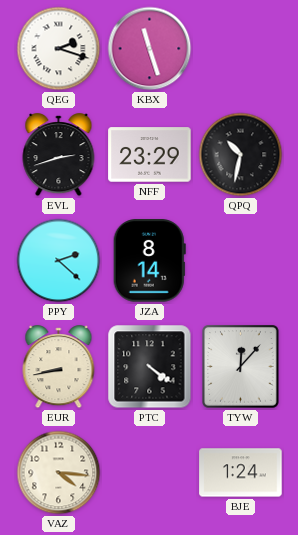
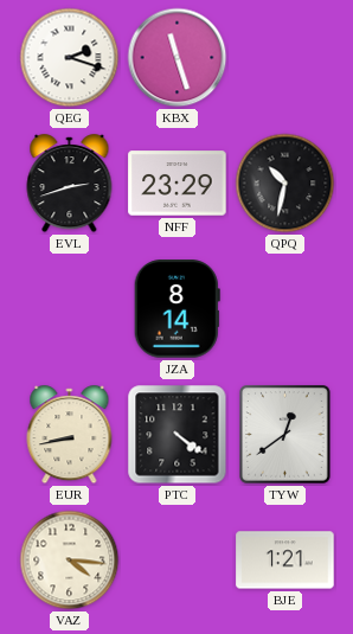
PPY: 2:22 -> none
TYW: 12:07 -> 12:39
BJE: 1:24 -> 1:21
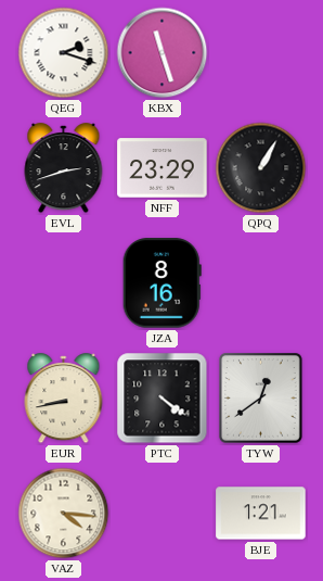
QPQ: 10:32 -> 1:05
JZA: 8:14 -> 8:16
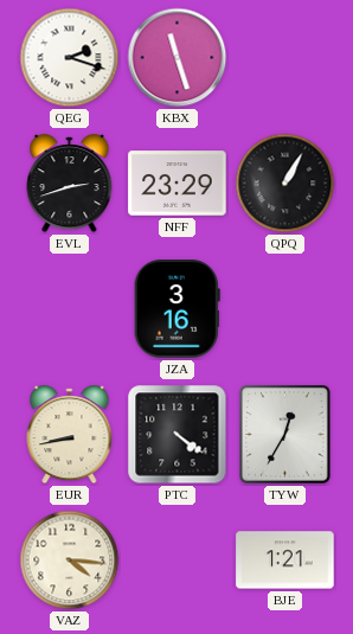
JZA: 8:16 -> 3:16
TYW: 12:39 -> 12:35
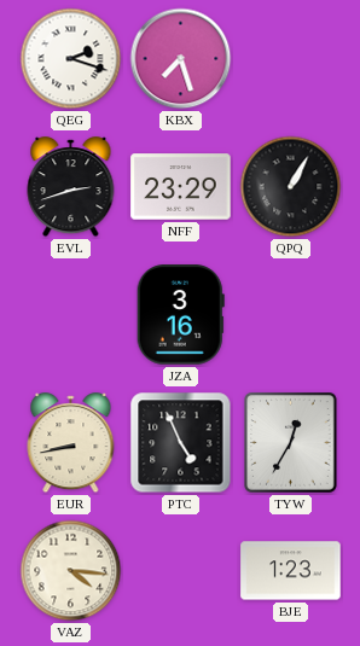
KBX: 11:27 -> 7:27
PTC: 4:21 -> 4:56
BJE: 1:21 -> 1:23
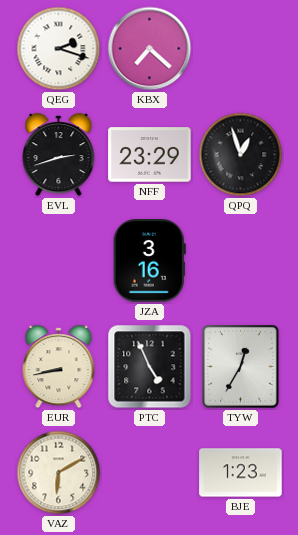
KBX: 7:27 -> 7:22
QPQ: 1:05 -> 12:57
VAZ: 4:16 -> 6:10
